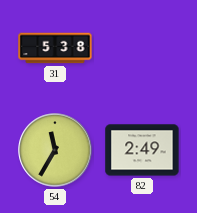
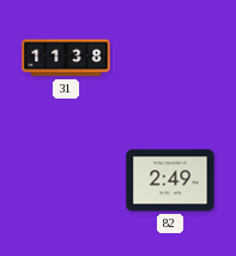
31: 5:38 -> 11:38
54: 11:35 -> none
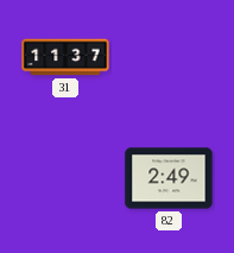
31: 11:38 -> 11:37
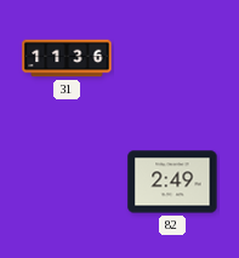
31: 11:37 -> 11:36
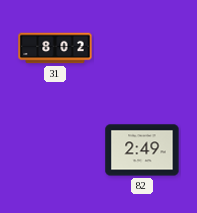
31: 11:36 -> 8:02
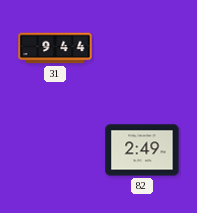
31: 8:02 -> 9:44
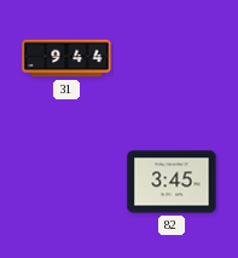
82: 2:49 -> 3:45
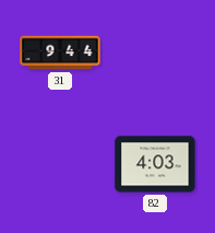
82: 3:45 -> 4:03
